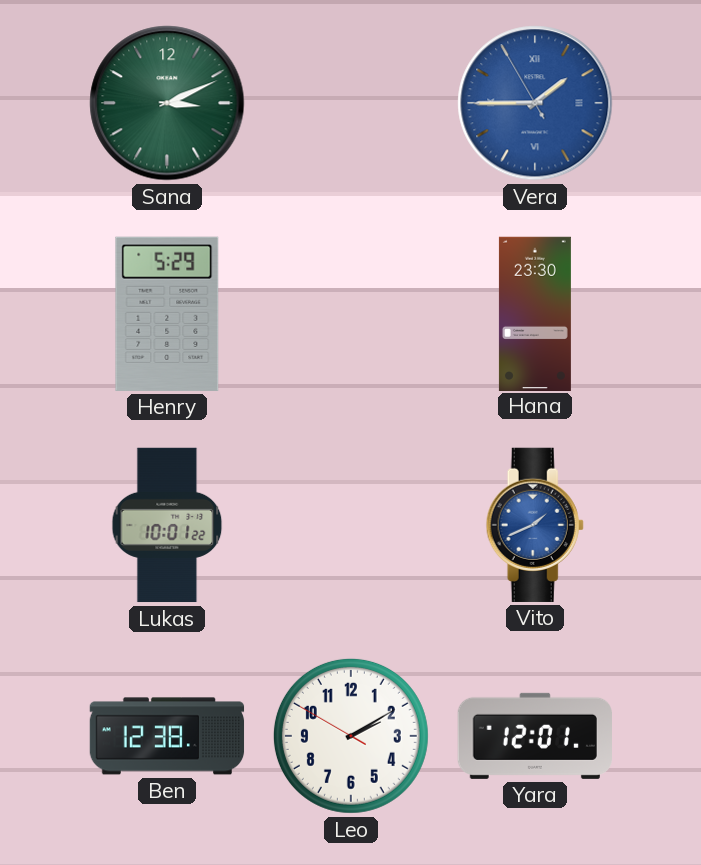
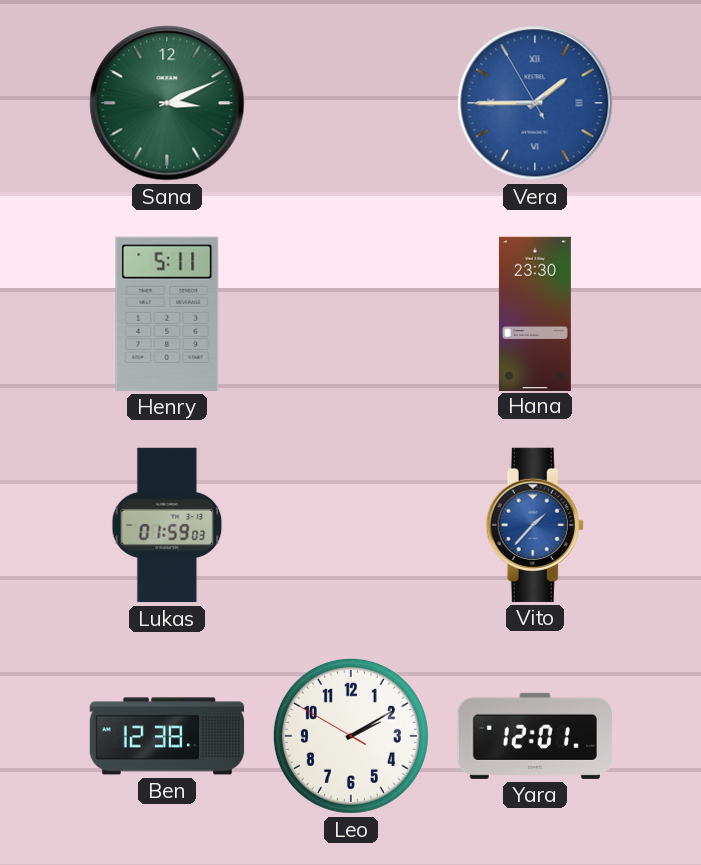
Henry: 5:29 -> 5:11
Lukas: 10:01 -> 01:59
Vito: 1:41 -> 1:37
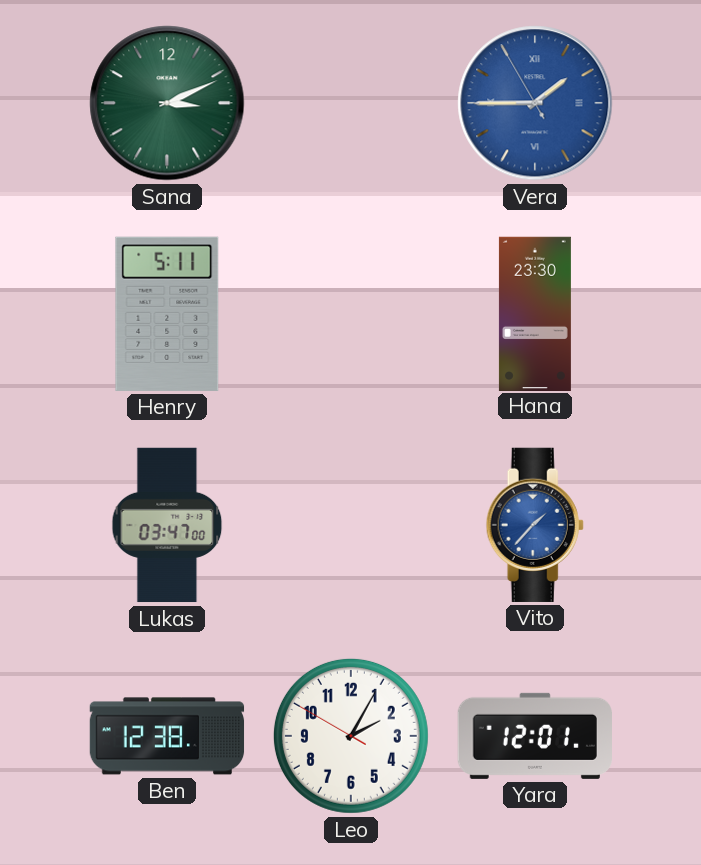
Lukas: 01:59 -> 03:47
Leo: 2:09 -> 2:04
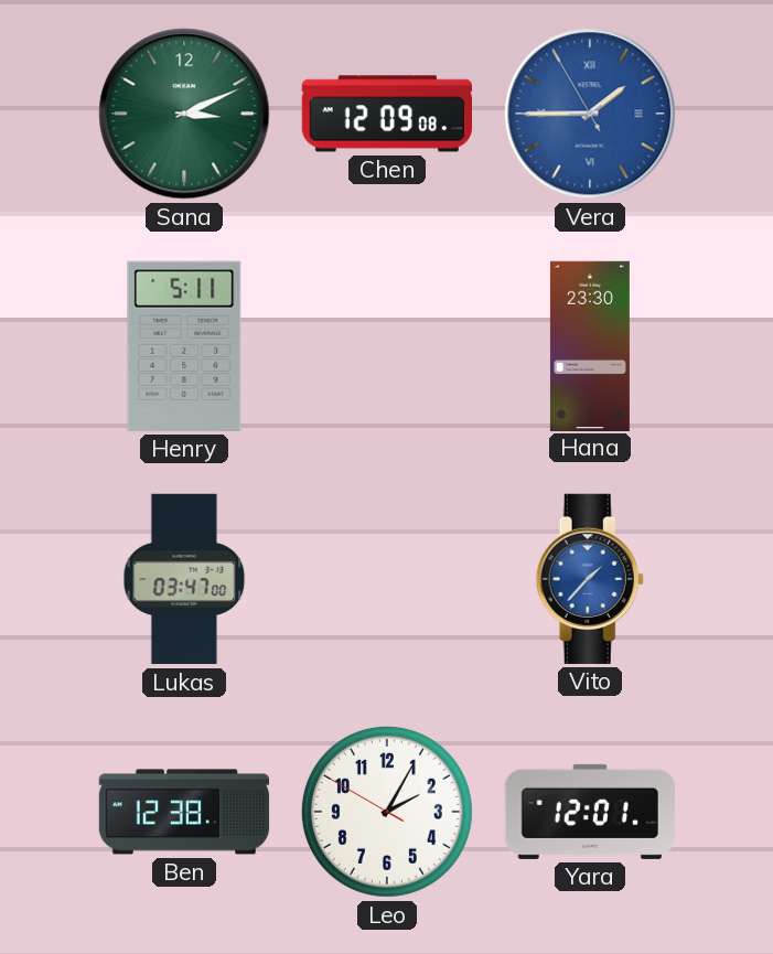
Chen: none -> 12:09
